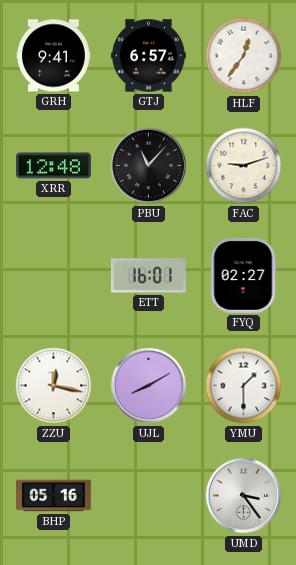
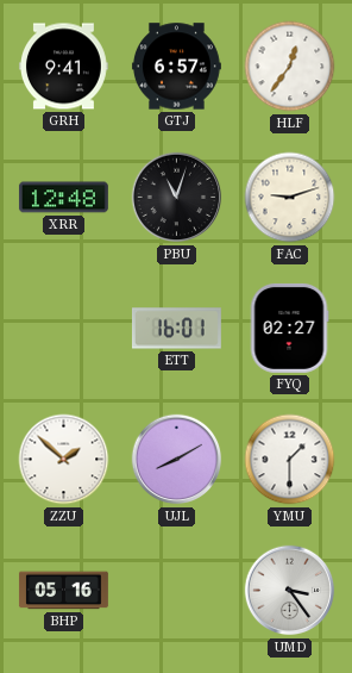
PBU: 11:07 -> 11:03
ZZU: 12:17 -> 1:52
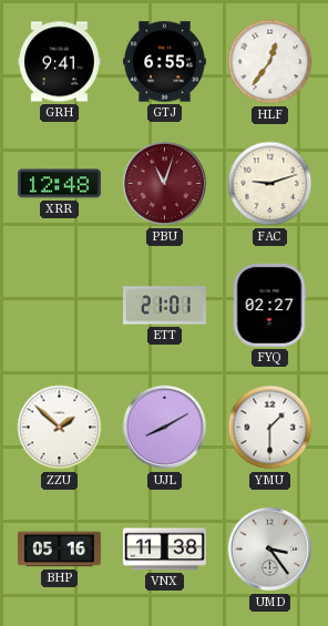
GTJ: 6:57 -> 6:55
PBU dial: black -> burgundy
ETT: 16:01 -> 21:01
VNX: none -> 11:38
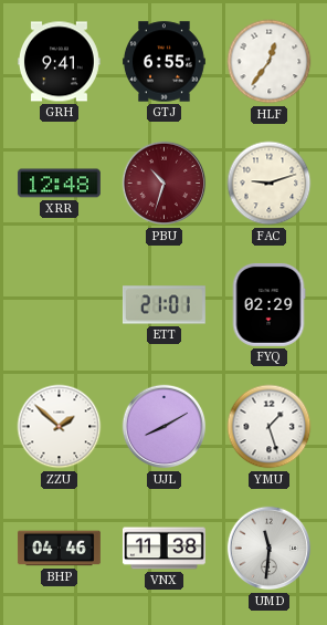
PBU: 11:03 -> 10:33
FYQ: 02:27 -> 02:29
YMU: 1:30 -> 1:27
BHP: 05:16 -> 04:46
UMD: 3:24 -> 11:31
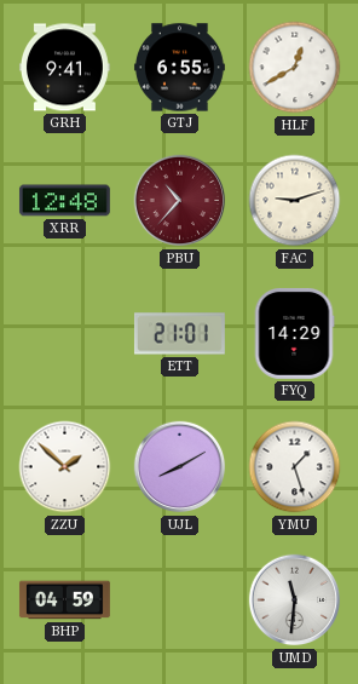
HLF: 12:36 -> 12:40
PBU: 10:33 -> 10:37
FYQ: 02:29 -> 14:29
BHP: 04:46 -> 04:59
VNX: 11:38 -> none
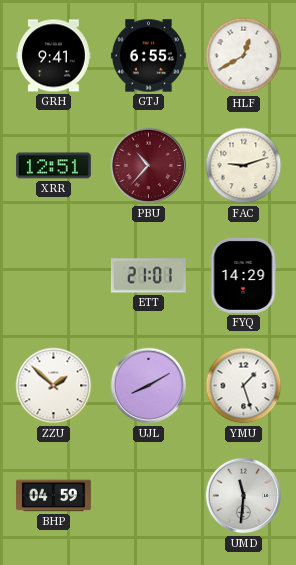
XRR: 12:48 -> 12:51
